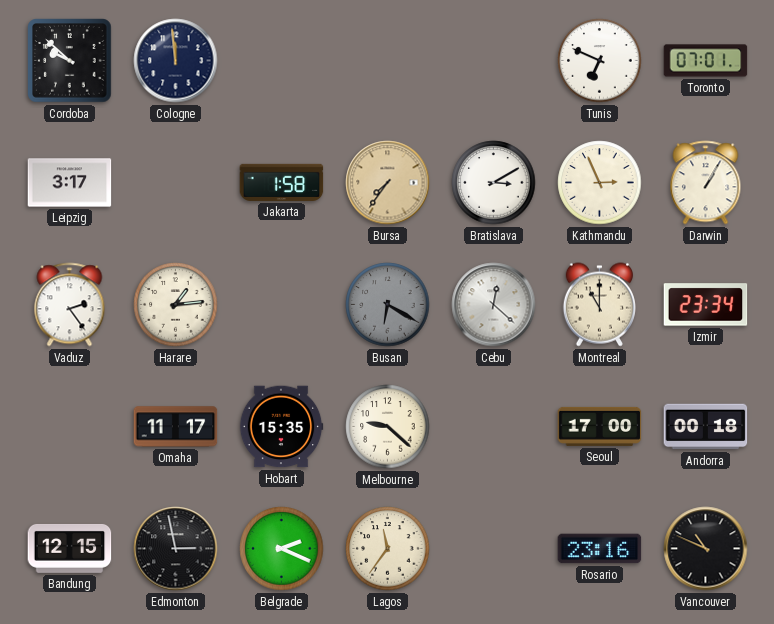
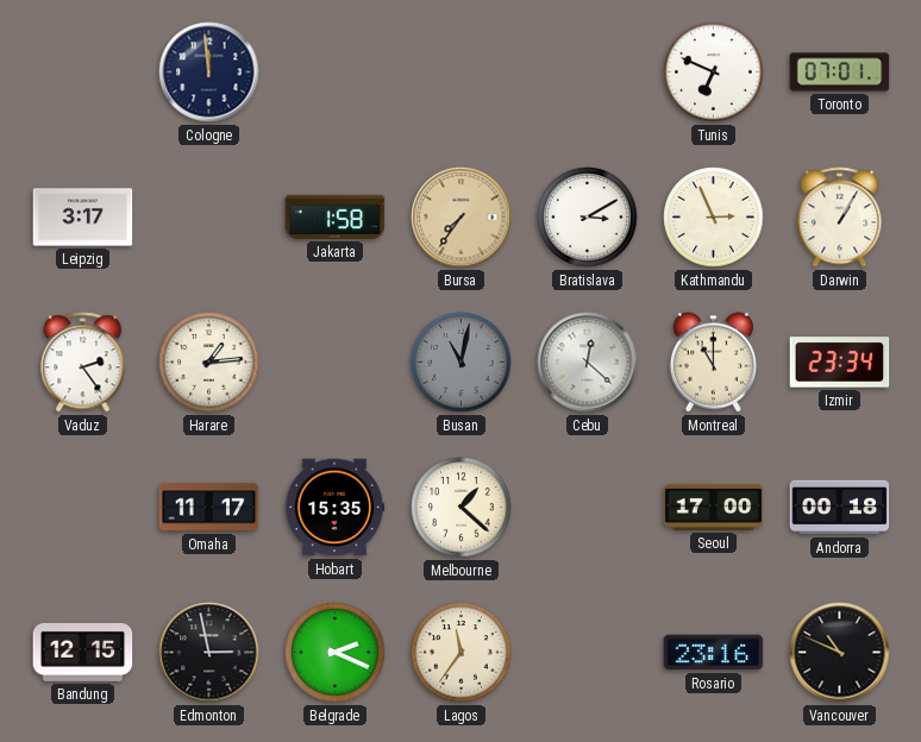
Cordoba: 9:52 -> none
Busan: 6:20 -> 11:02
Melbourne: 9:22 -> 1:22
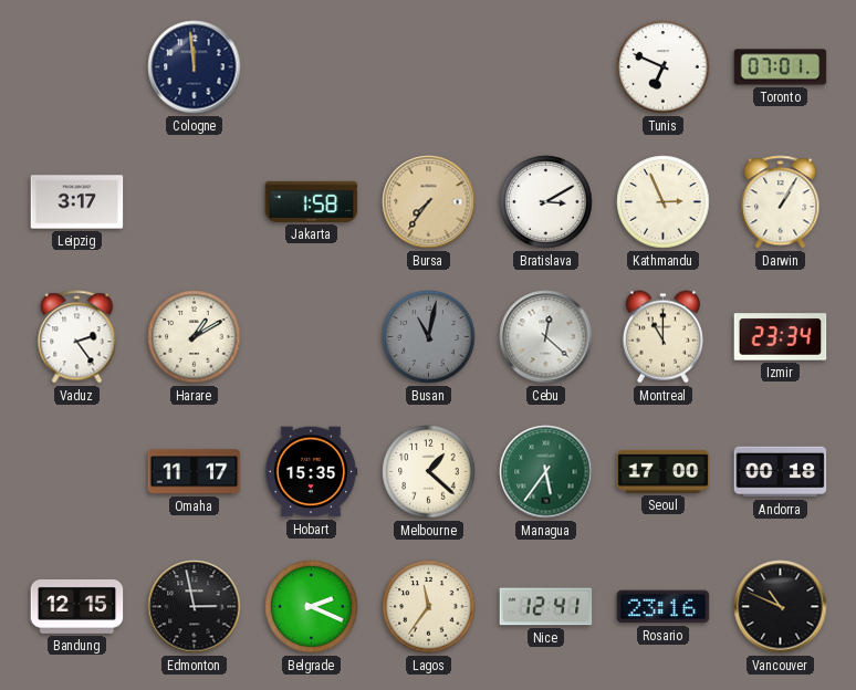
Harare: 1:14 -> 1:10
Managua: none -> 5:36
Nice: none -> 12:41
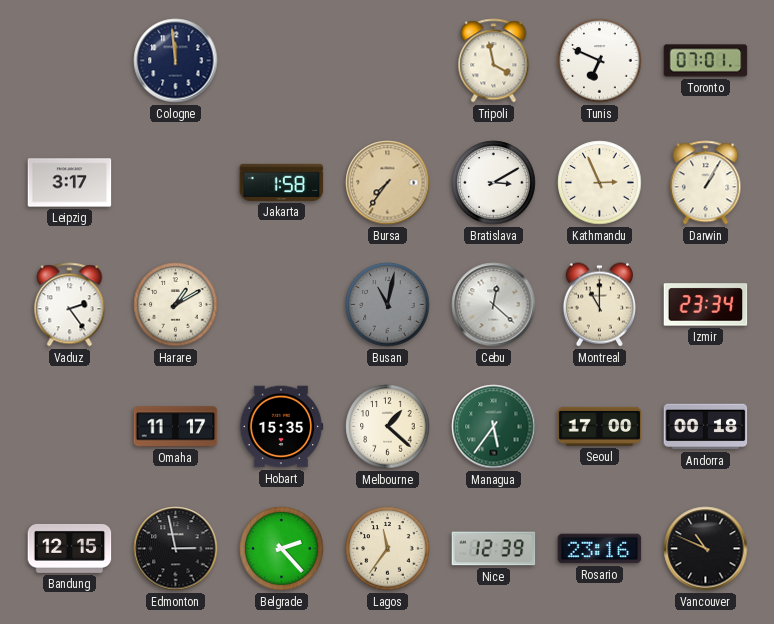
Tripoli: none -> 3:58
Belgrade: 2:19 -> 2:23
Nice: 12:41 -> 12:39
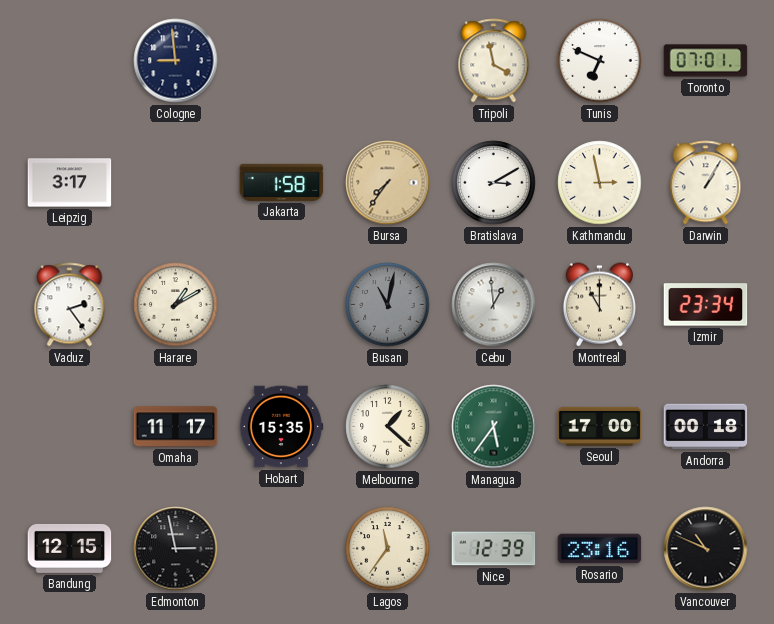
Cologne: 11:59 -> 8:59
Kathmandu: 2:56 -> 2:58
Cebu: 12:22 -> 12:59
Belgrade: 2:23 -> none
